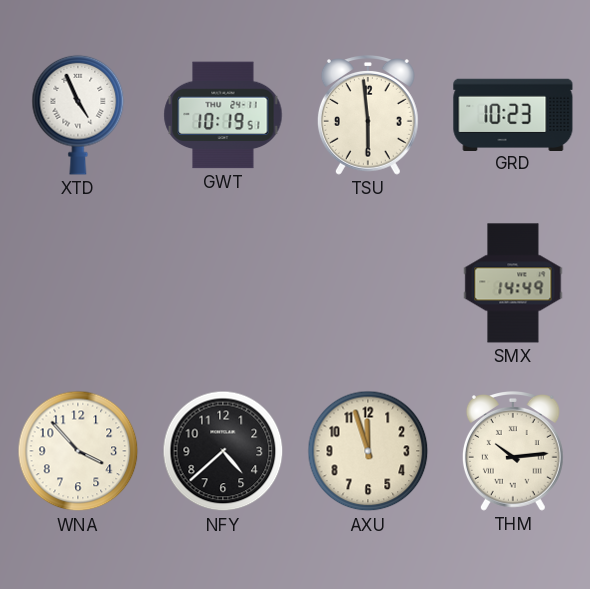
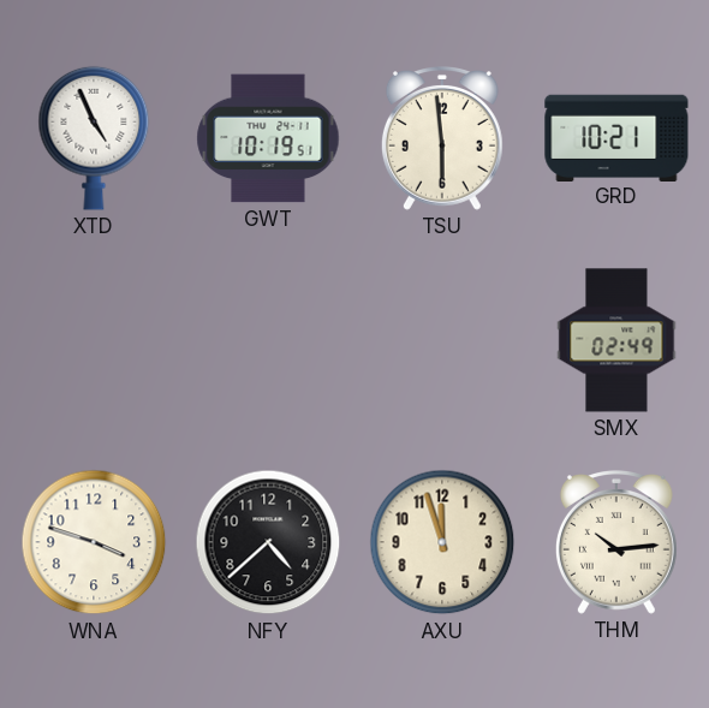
GRD: 10:23 -> 10:21
SMX: 14:49 -> 02:49
WNA: 3:53 -> 3:48
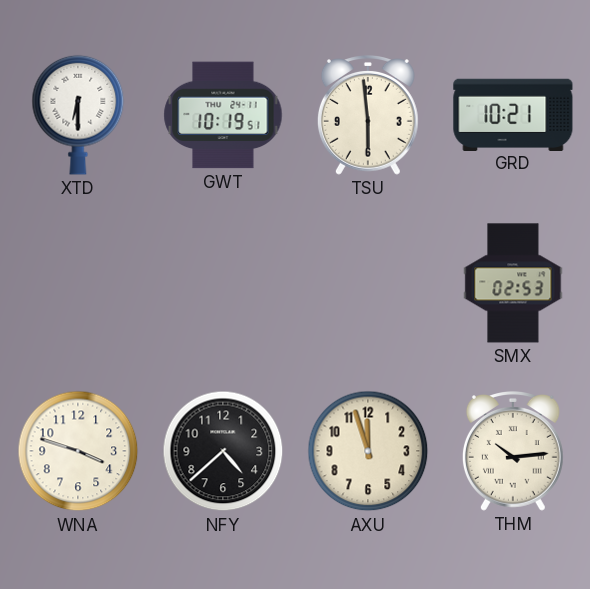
XTD: 4:56 -> 6:30
SMX: 02:49 -> 02:53
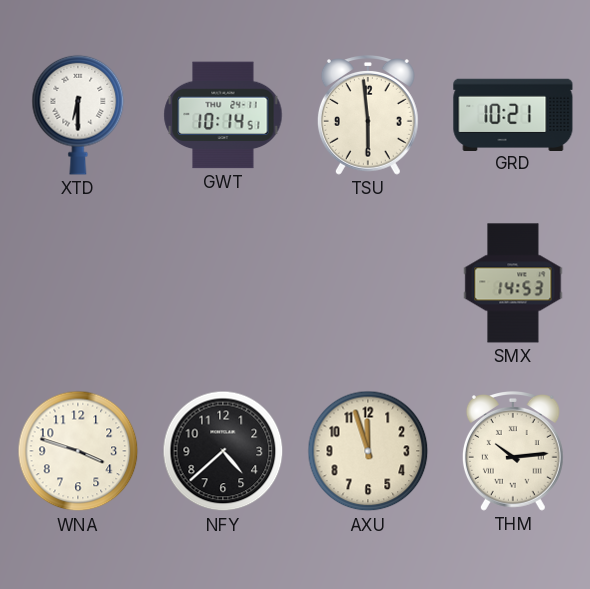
GWT: 10:19 -> 10:14
SMX: 02:53 -> 14:53
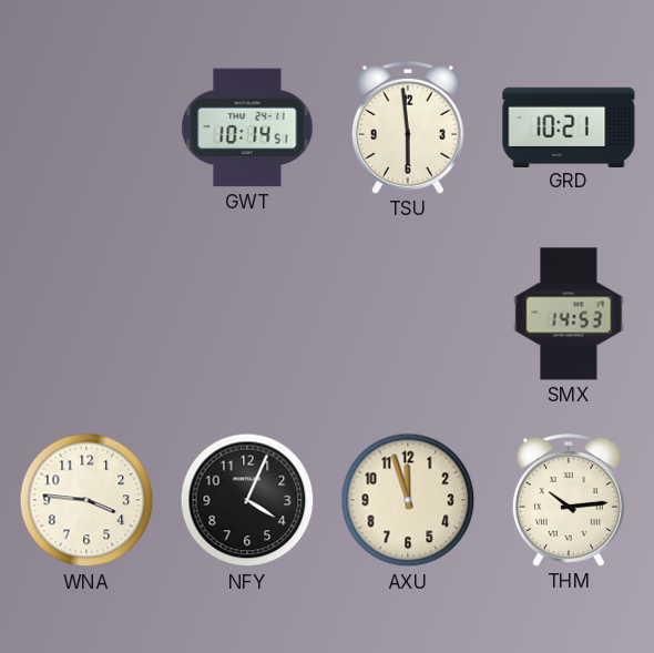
XTD: 6:30 -> none
WNA: 3:48 -> 3:46
NFY: 4:38 -> 4:04
